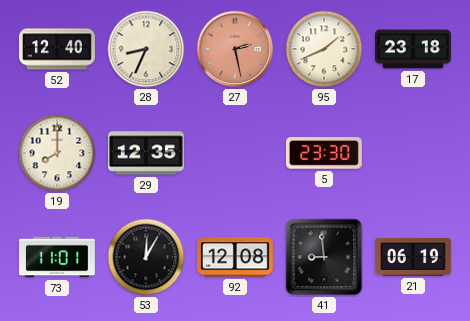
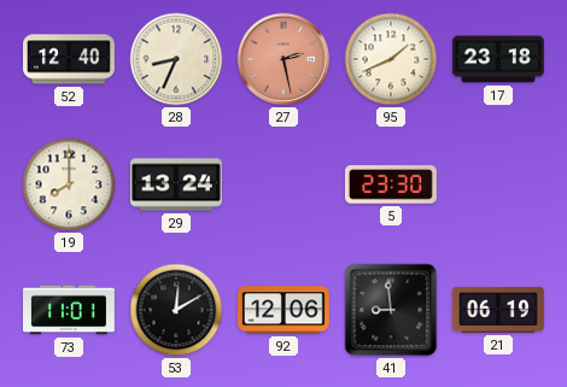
29: 12:35 -> 13:24
53: 12:05 -> 12:10
92: 12:08 -> 12:06
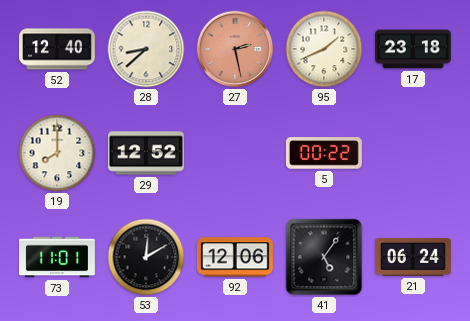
28: 8:34 -> 8:38
29: 13:24 -> 12:52
5: 23:30 -> 00:22
41: 8:59 -> 5:06
21: 06:19 -> 06:24
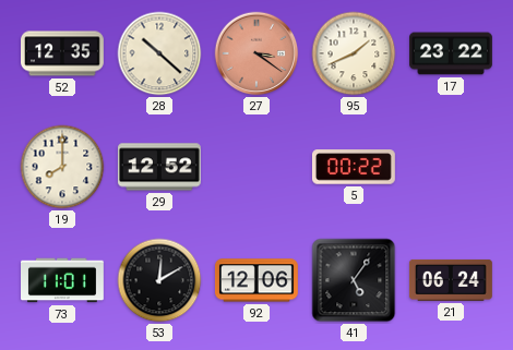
52: 12:40 -> 12:35
28: 8:38 -> 10:22
27: 2:28 -> 3:21
17: 23:18 -> 23:22
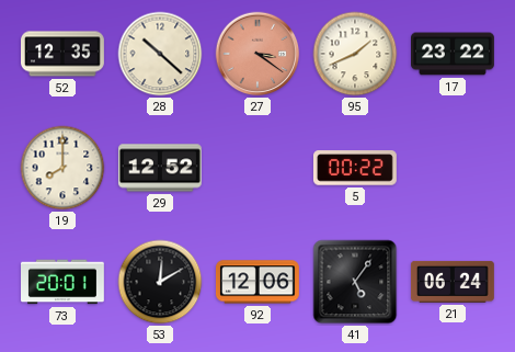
73: 11:01 -> 20:01
